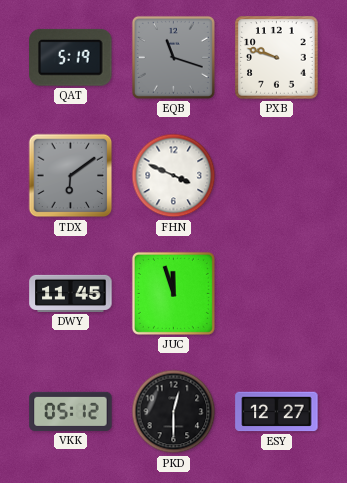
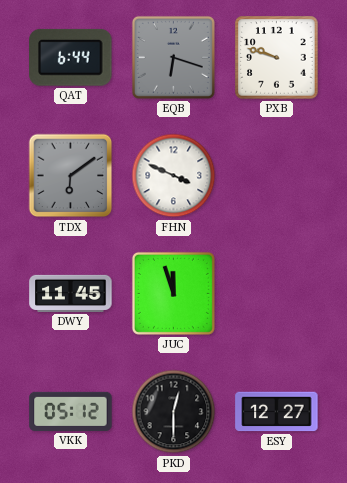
QAT: 5:19 -> 6:44
EQB: 11:18 -> 6:18
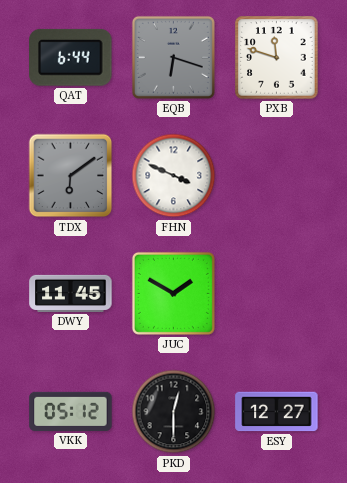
PXB: 9:48 -> 11:48
JUC: 11:57 -> 1:50
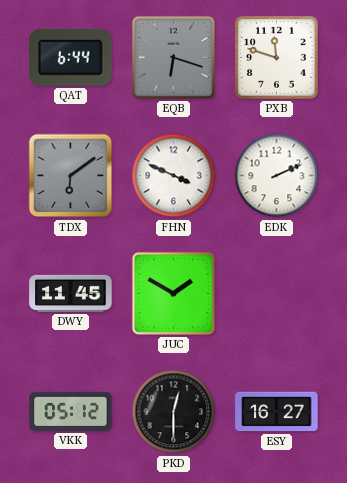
EDK: none -> 2:11
ESY: 12:27 -> 16:27
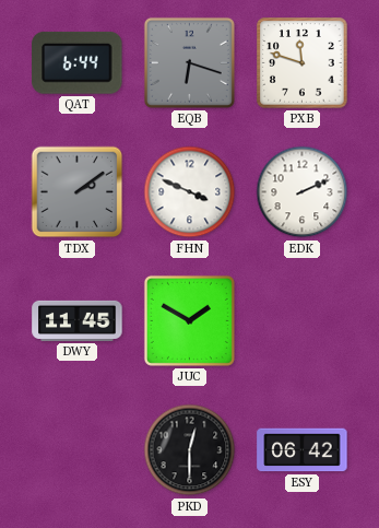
TDX: 6:09 -> 2:09
VKK: 05:12 -> none
ESY: 16:27 -> 06:42
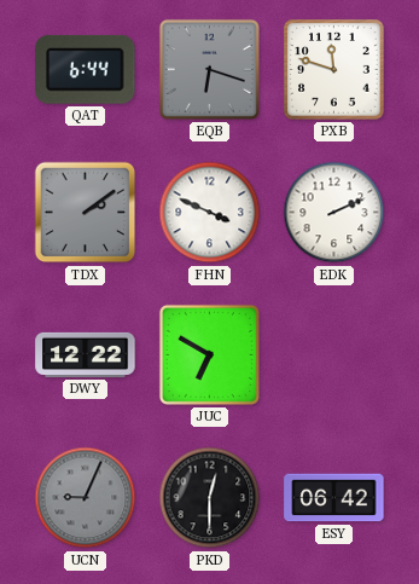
DWY: 11:45 -> 12:22
JUC: 1:50 -> 6:50
UCN: none -> 9:04
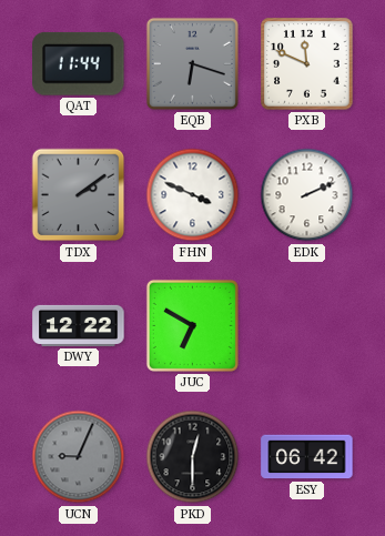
QAT: 6:44 -> 11:44
PXB: 11:48 -> 11:49
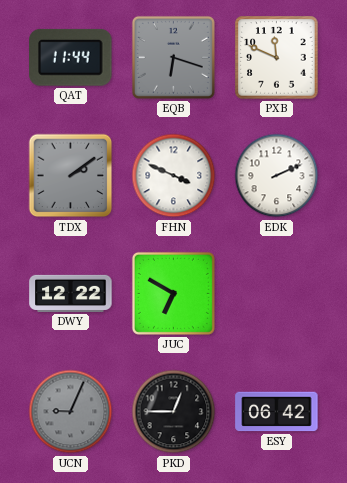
PKD: 12:30 -> 12:45
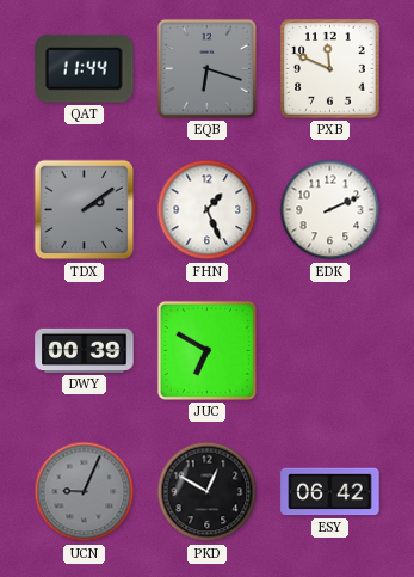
FHN: 3:49 -> 1:26
DWY: 12:22 -> 00:39
PKD: 12:45 -> 12:50
